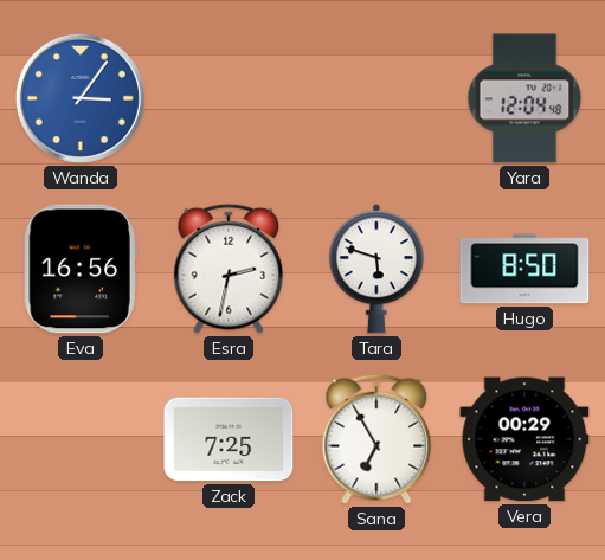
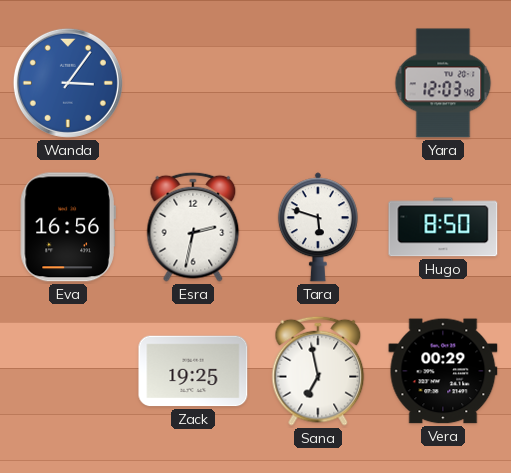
Yara: 12:04 -> 12:03
Zack: 7:25 -> 19:25
Sana: 6:55 -> 6:58
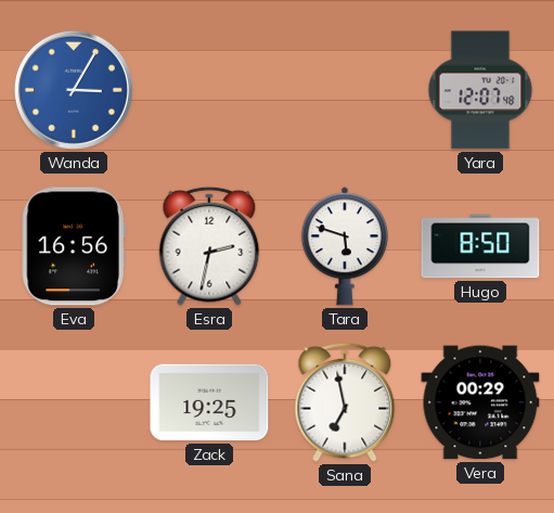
Wanda: 3:06 -> 3:05
Yara: 12:03 -> 12:07
